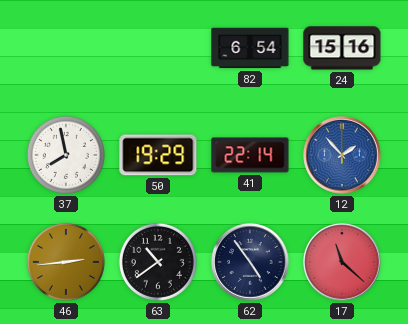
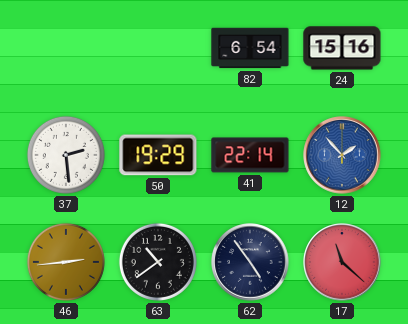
37: 7:58 -> 2:29
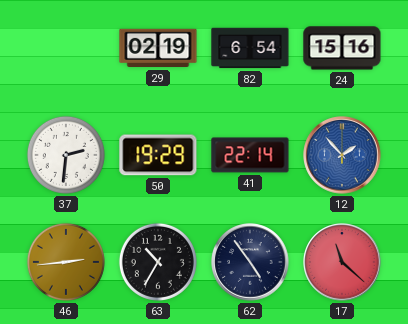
29: none -> 02:19
37: 2:29 -> 2:31
63: 10:39 -> 10:35
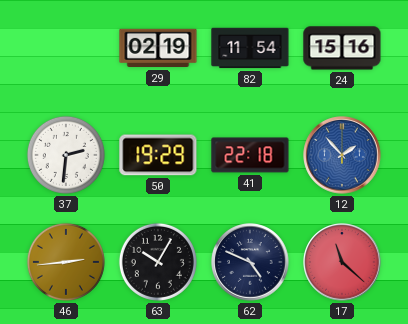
82: 6:54 -> 11:54
41: 22:14 -> 22:18
63: 10:35 -> 10:05
62: 4:54 -> 4:49
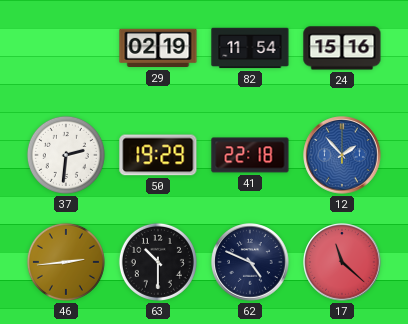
63: 10:05 -> 10:30
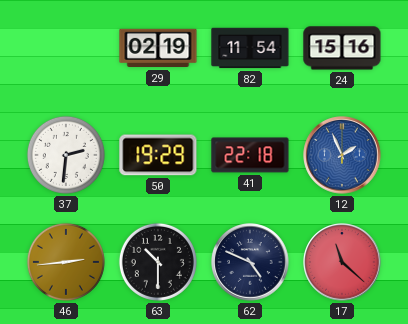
12: 1:53 -> 1:56
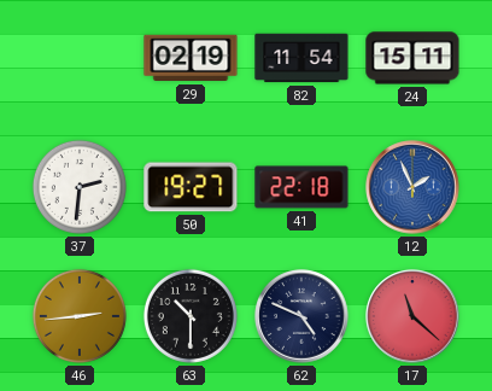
24: 15:16 -> 15:11
50: 19:29 -> 19:27
